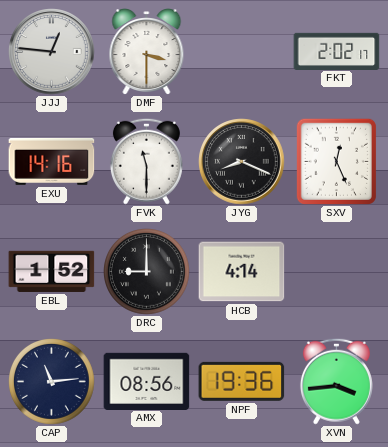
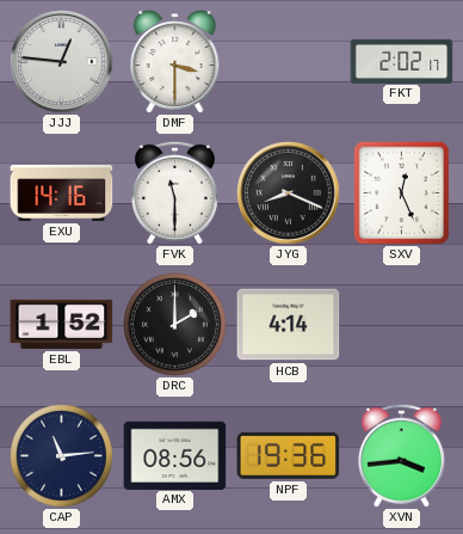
DRC: 9:00 -> 2:00
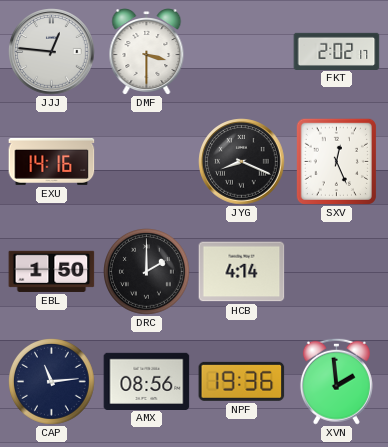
FVK: 11:30 -> none
EBL: 1:52 -> 1:50
XVN: 3:44 -> 1:59
